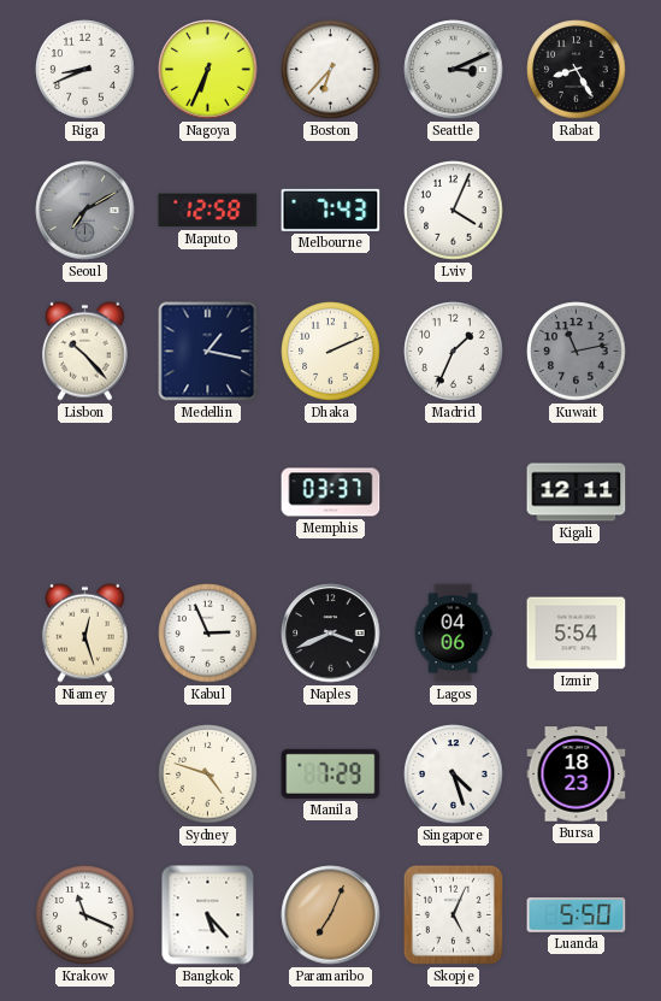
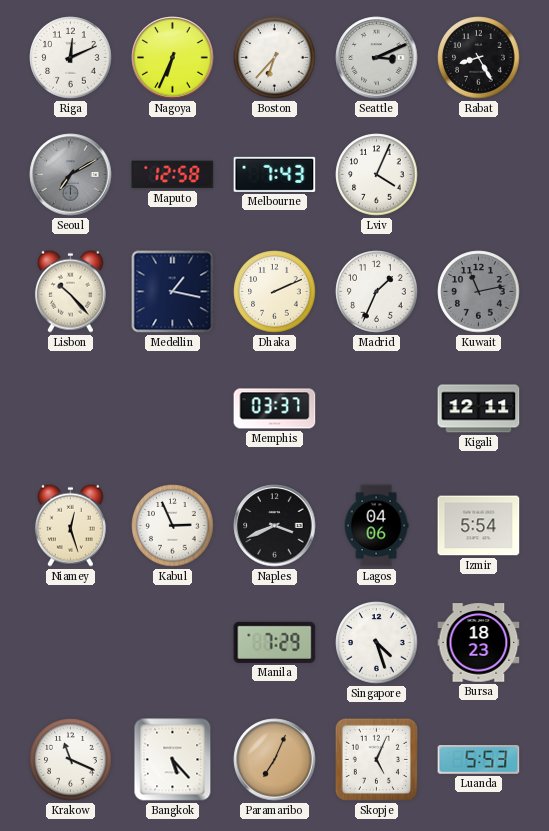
Riga: 8:41 -> 12:11
Sydney: 4:48 -> none
Luanda: 5:50 -> 5:53
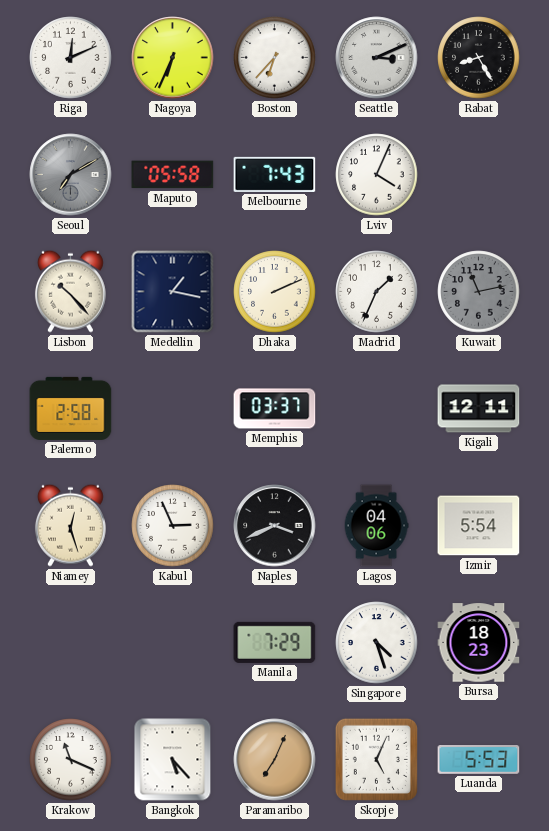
Maputo: 12:58 -> 05:58
Palermo: none -> 2:58
